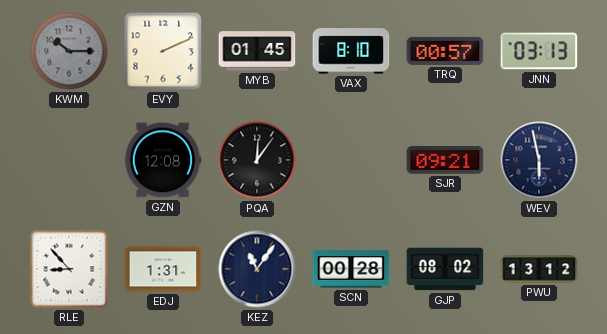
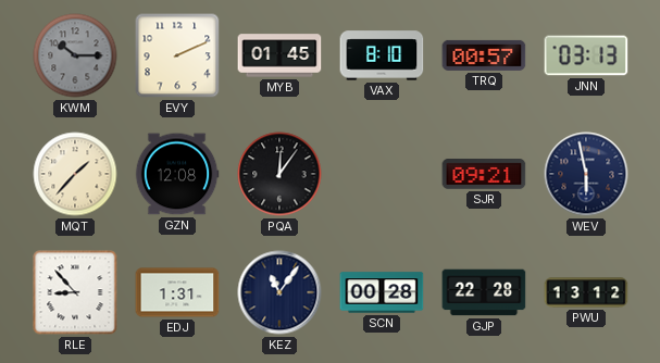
MQT: none -> 1:37
GJP: 08:02 -> 22:28
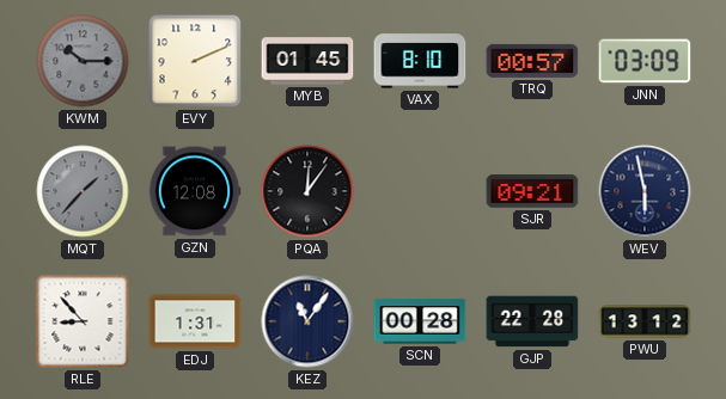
JNN: 03:13 -> 03:09
MQT dial: cream -> grey
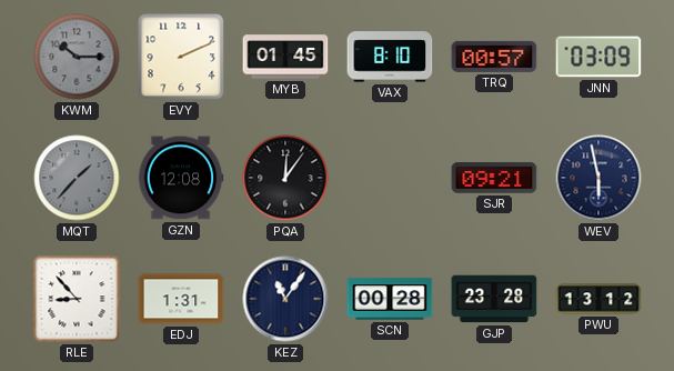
GJP: 22:28 -> 23:28
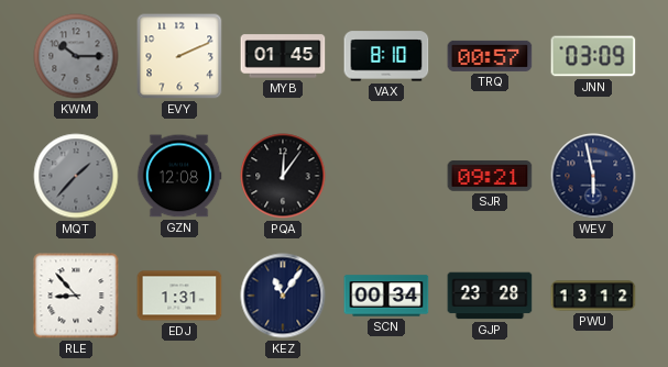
SCN: 00:28 -> 00:34
